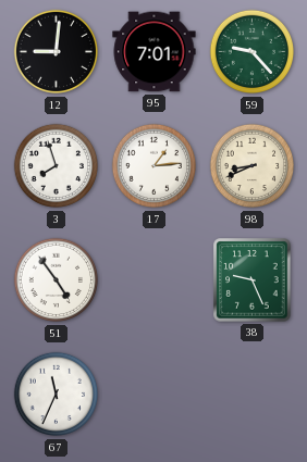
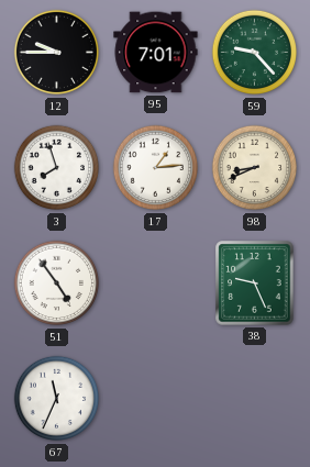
12: 9:01 -> 9:45
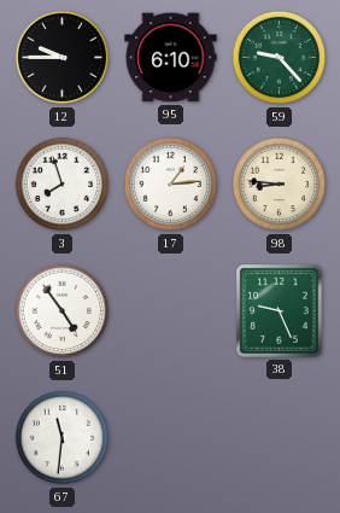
95: 7:01 -> 6:10
98: 8:41 -> 8:46
67: 11:34 -> 11:31
